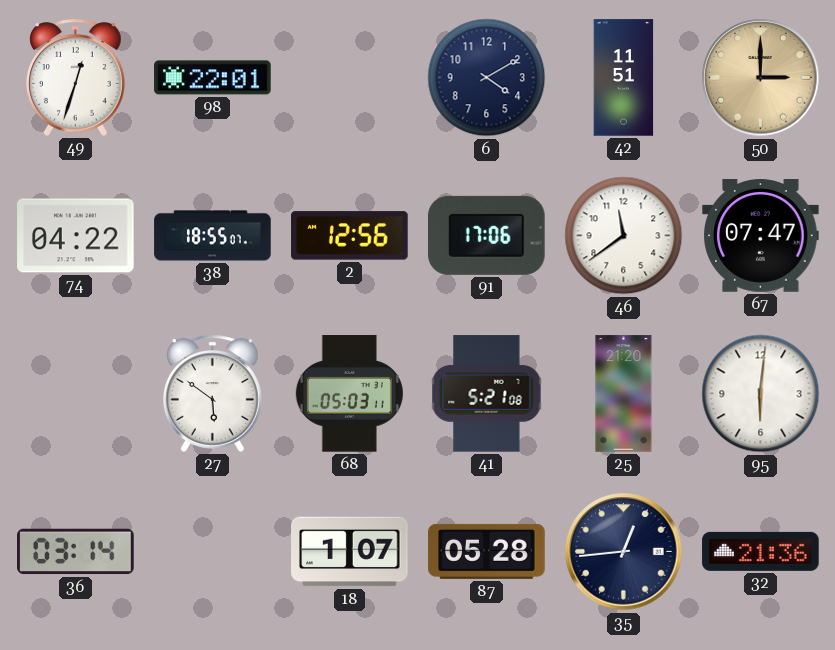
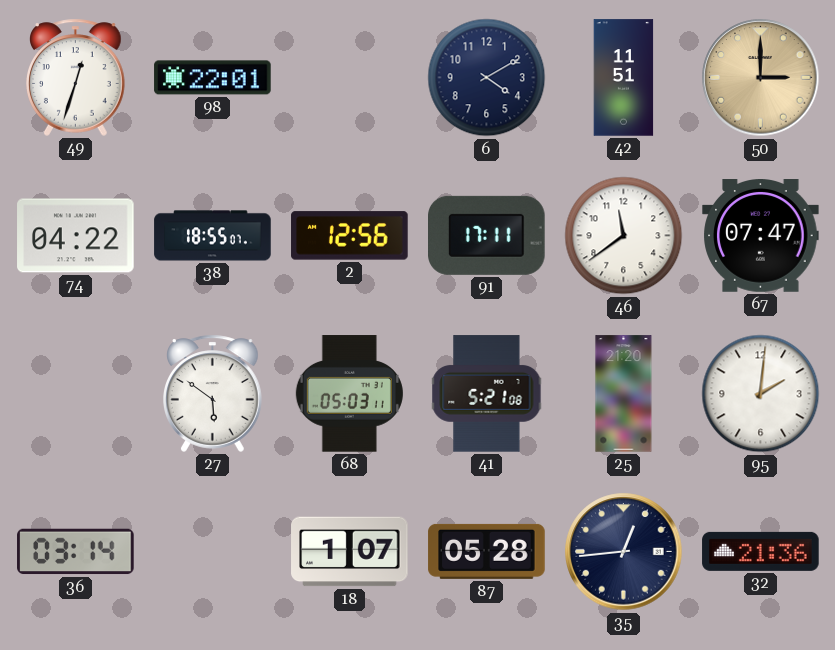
91: 17:06 -> 17:11
95: 6:01 -> 2:01
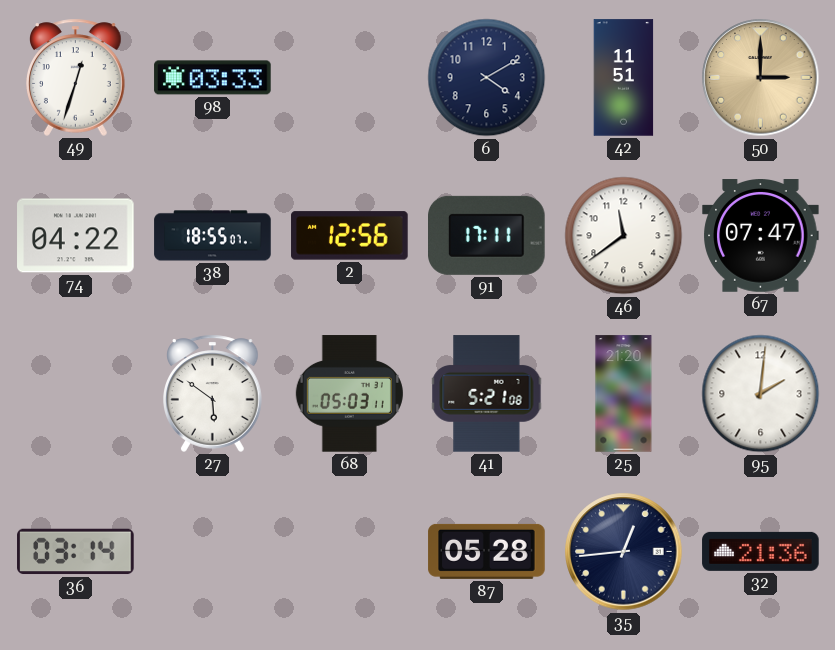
98: 22:01 -> 03:33
18: 1:07 -> none
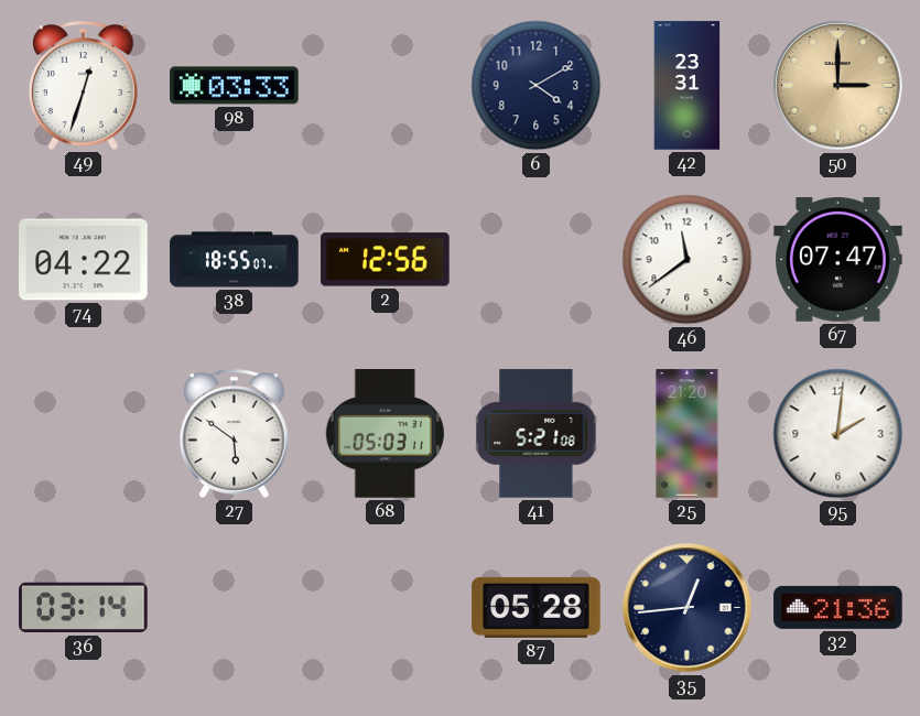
42: 11:51 -> 23:31
91: 17:11 -> none
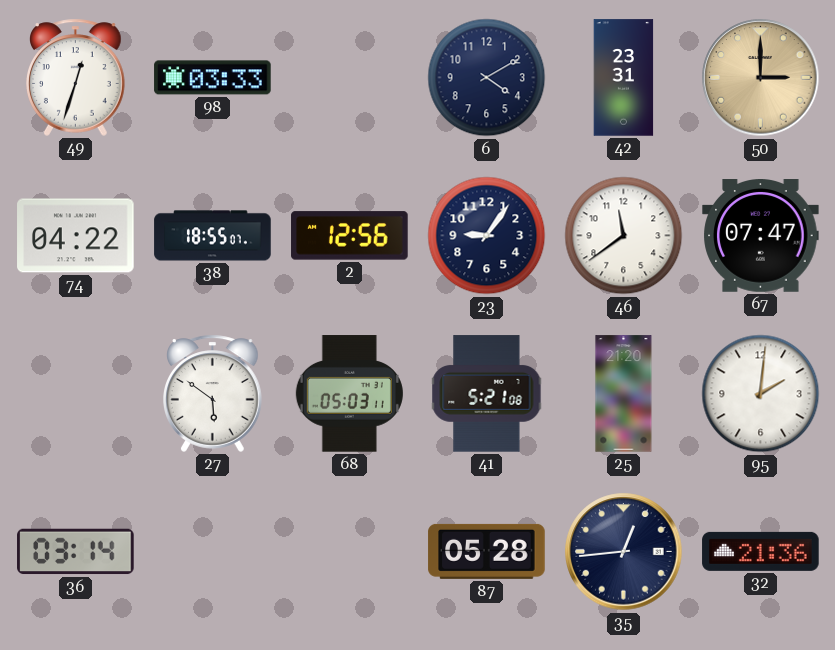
23: none -> 9:06
